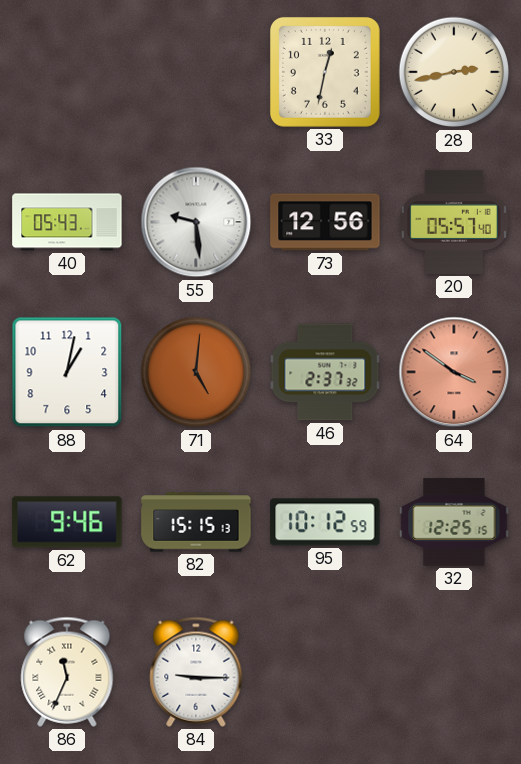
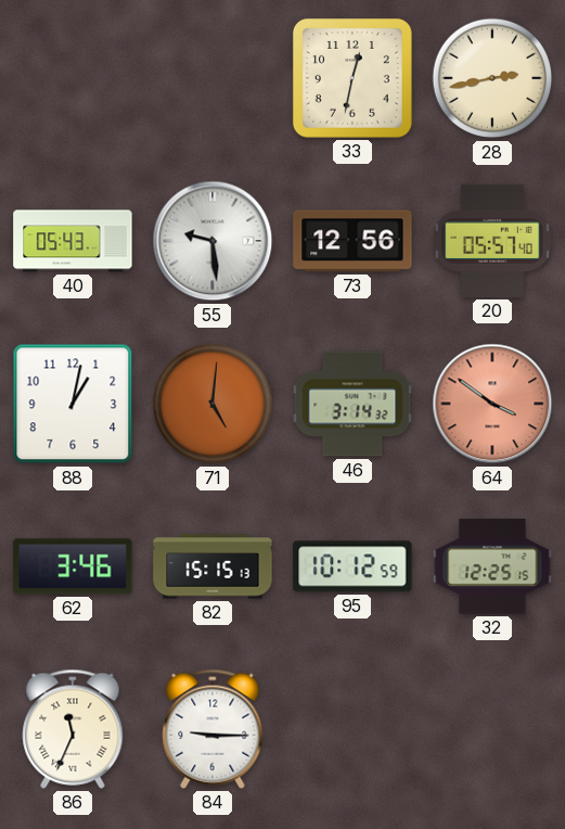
46: 2:37 -> 3:14
62: 9:46 -> 3:46
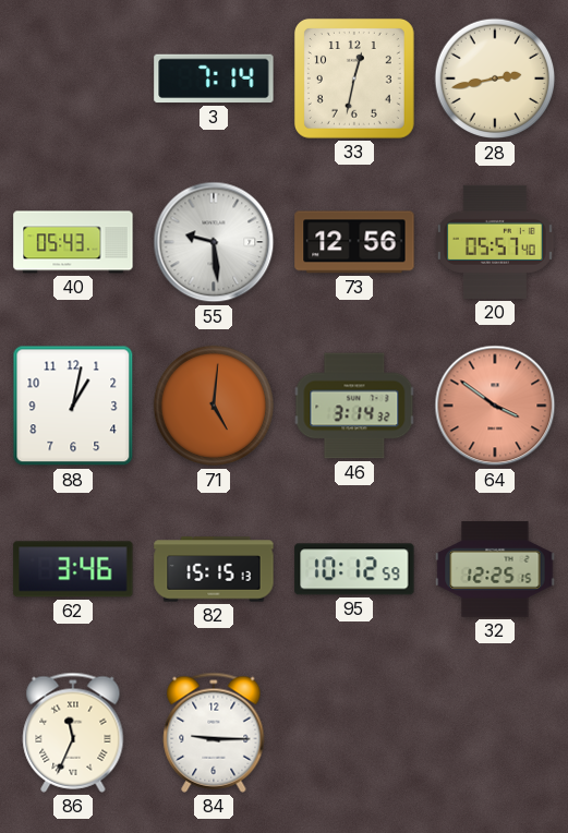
3: none -> 7:14
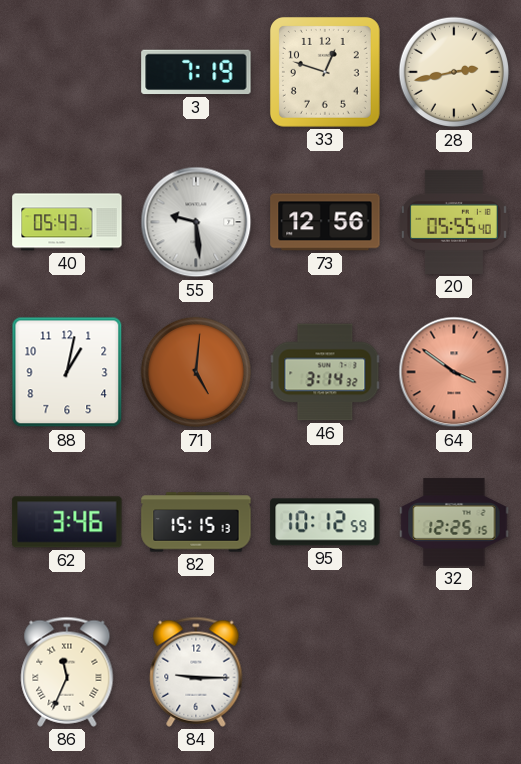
3: 7:14 -> 7:19
33: 12:32 -> 12:48
20: 05:57 -> 05:55
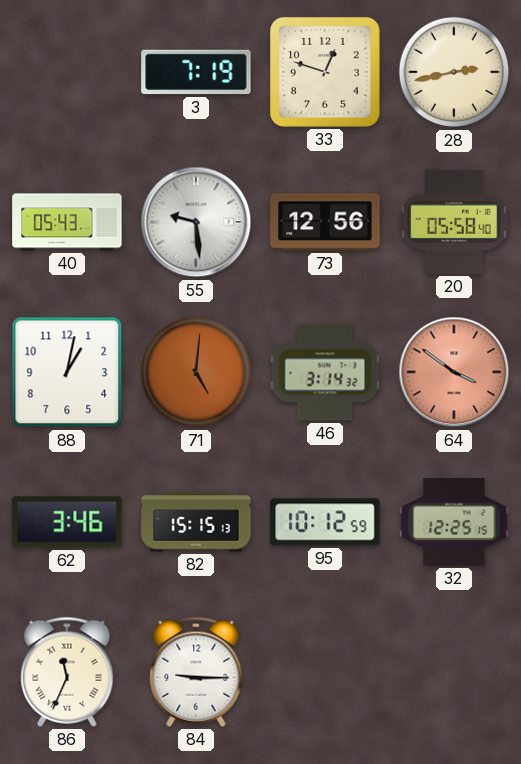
20: 05:55 -> 05:58
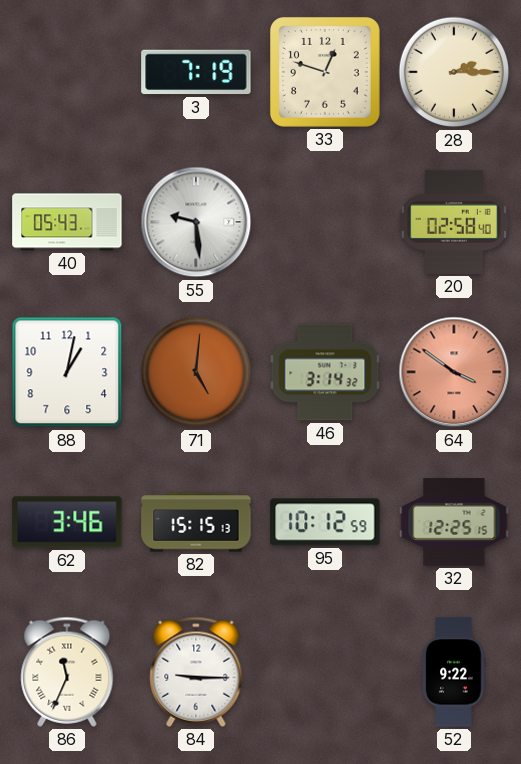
28: 2:43 -> 2:15
73: 12:56 -> none
20: 05:58 -> 02:58
52: none -> 9:22
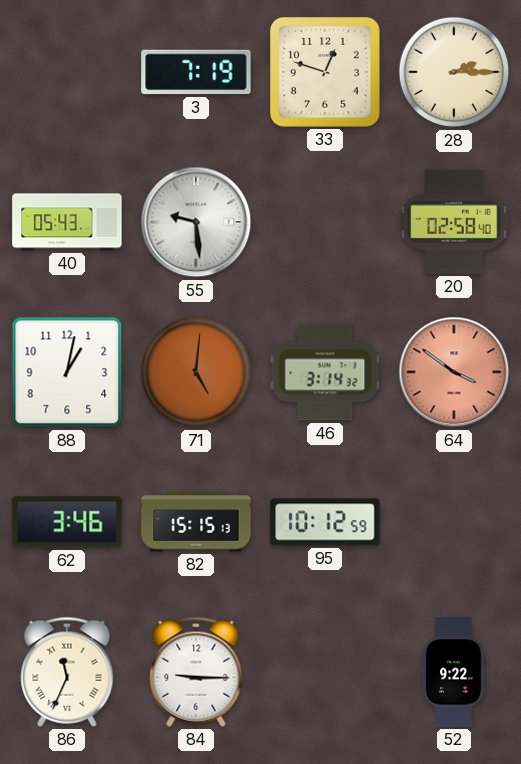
32: 12:25 -> none
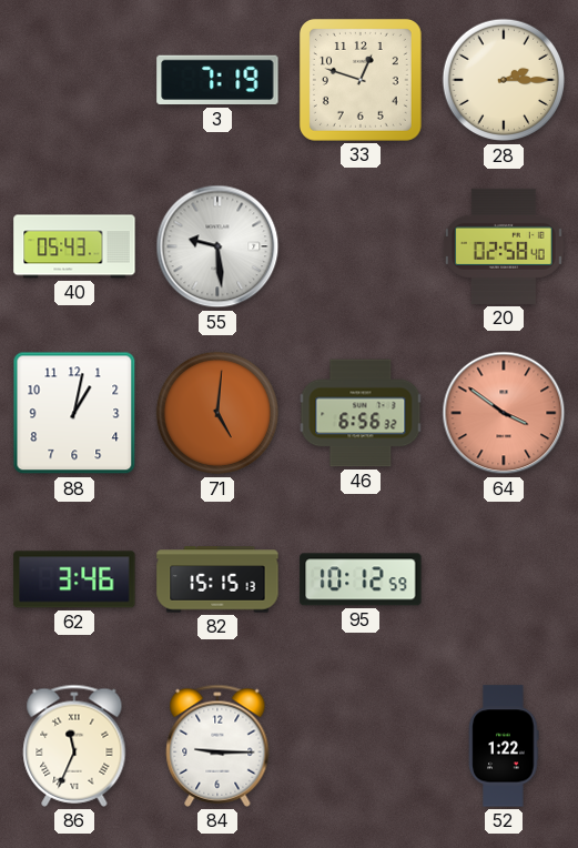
46: 3:14 -> 6:56
52: 9:22 -> 1:22
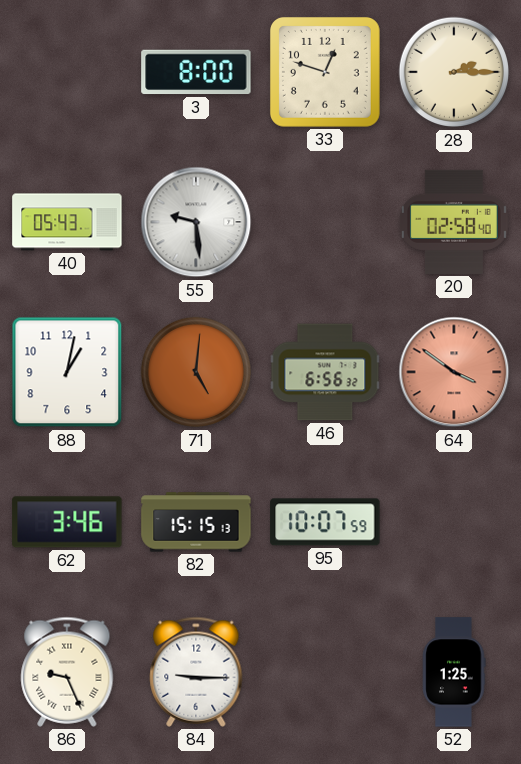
3: 7:19 -> 8:00
95: 10:12 -> 10:07
86: 11:34 -> 9:26
52: 1:22 -> 1:25
